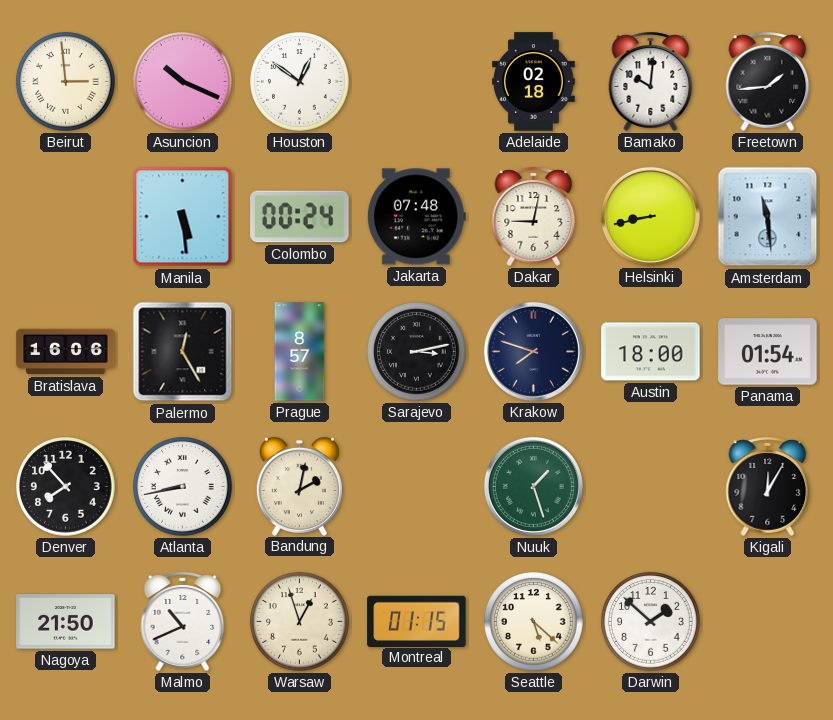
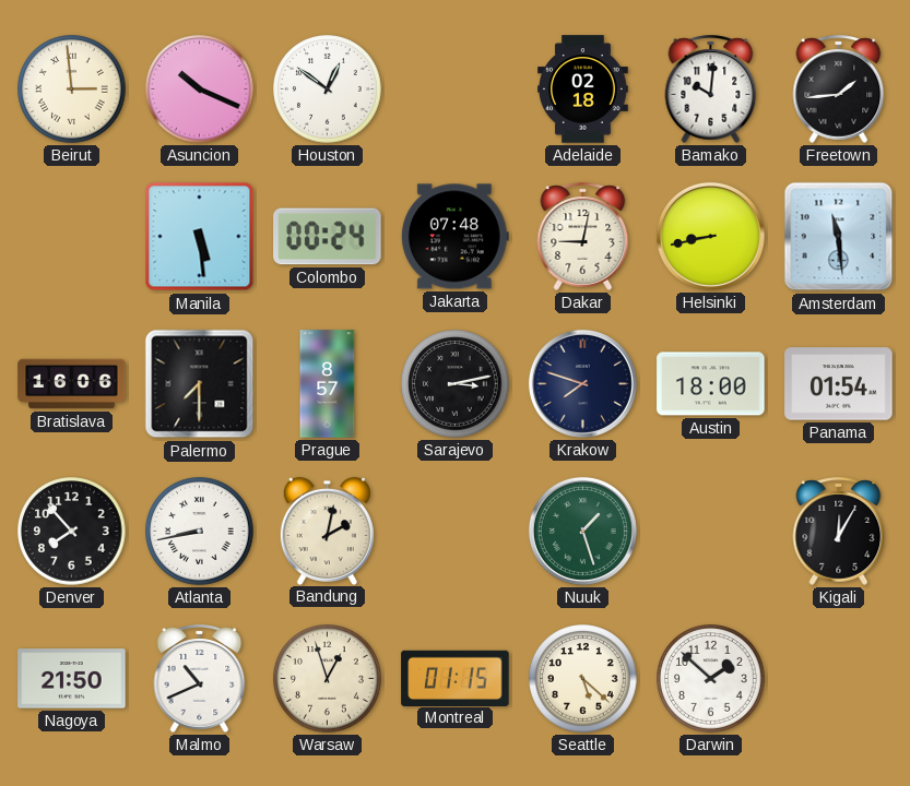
Palermo: 12:25 -> 7:30
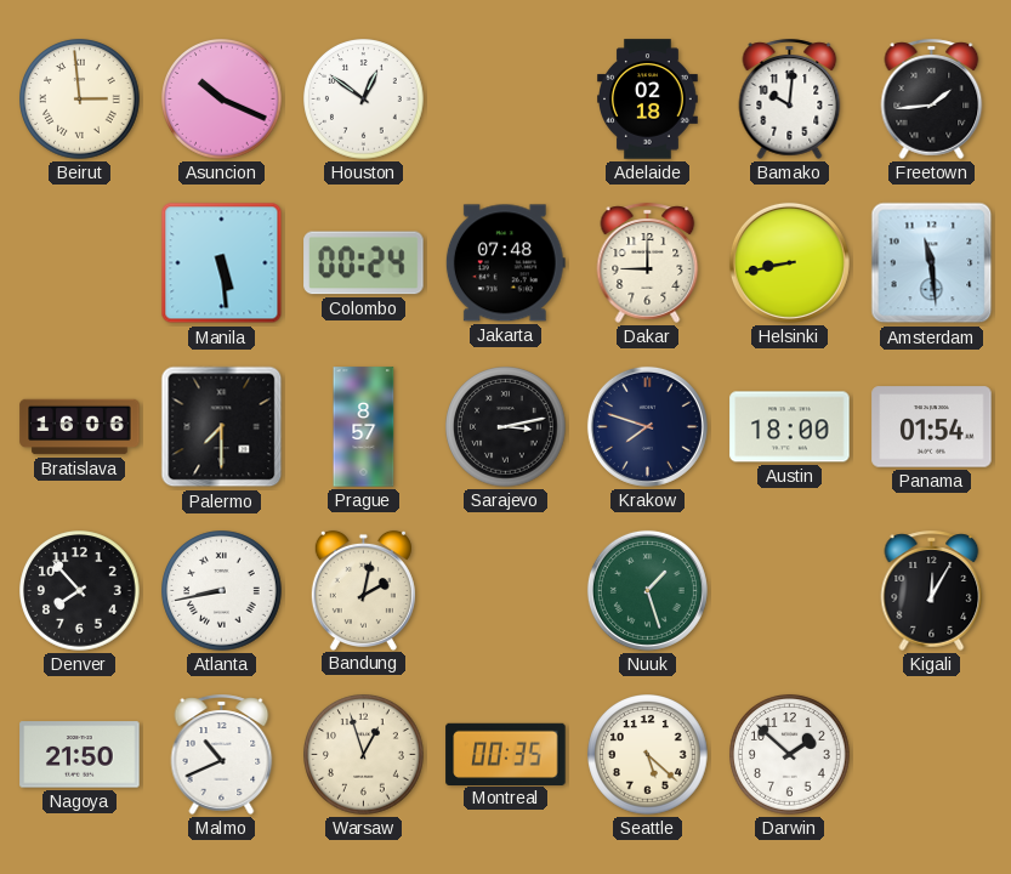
Dakar: 9:02 -> 9:00
Montreal: 01:15 -> 00:35
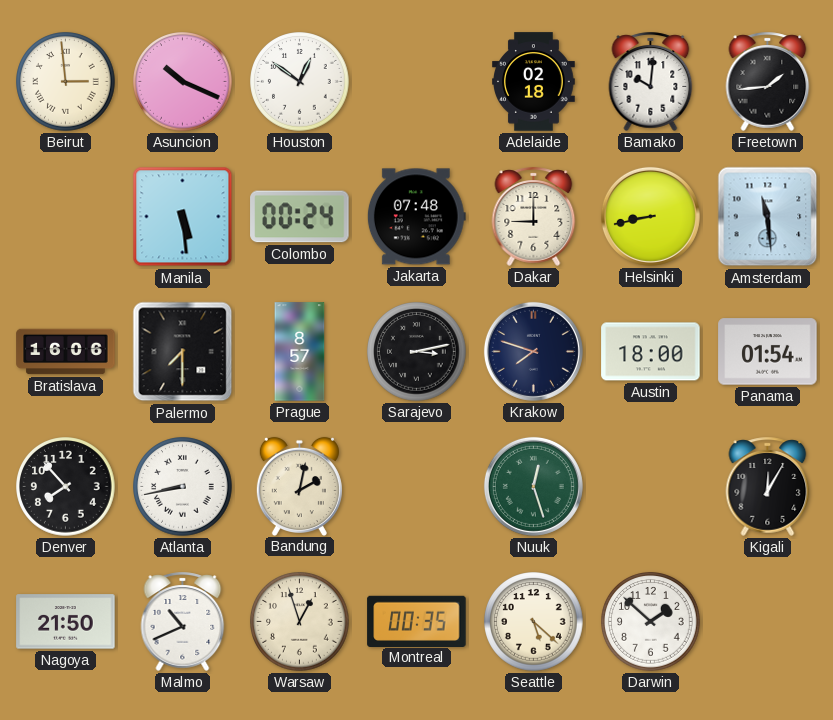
Nuuk: 1:27 -> 12:27
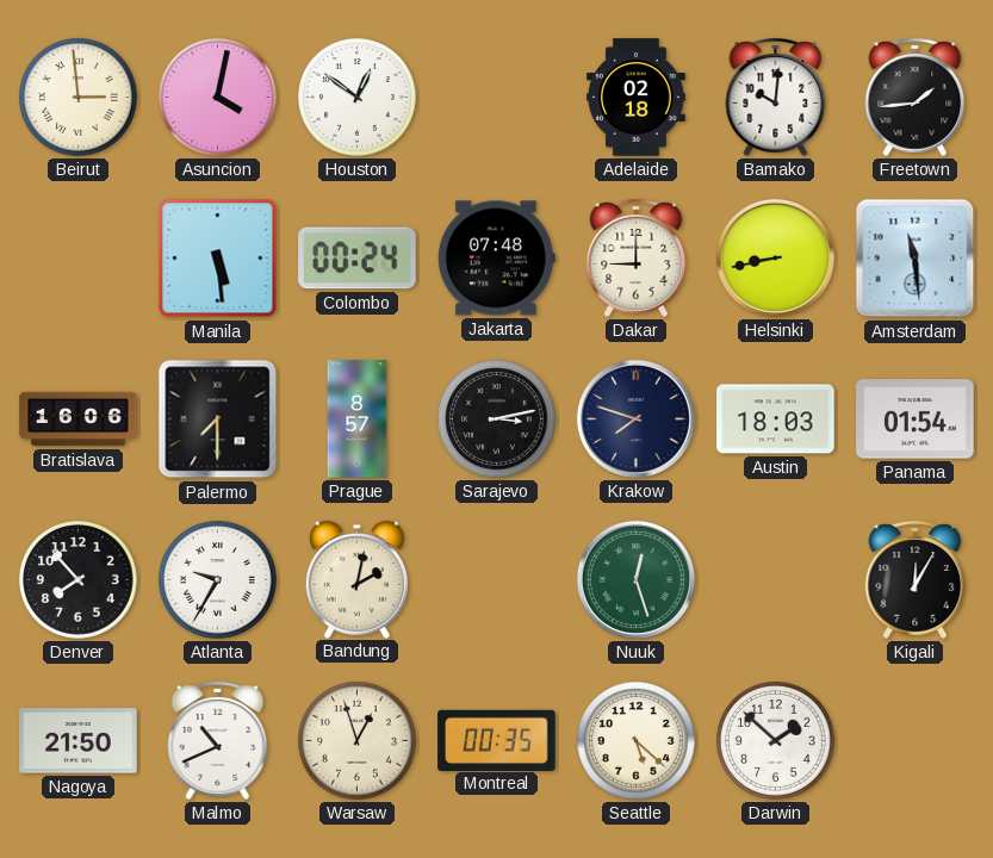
Asuncion: 10:19 -> 4:02
Austin: 18:00 -> 18:03
Atlanta: 8:43 -> 9:35
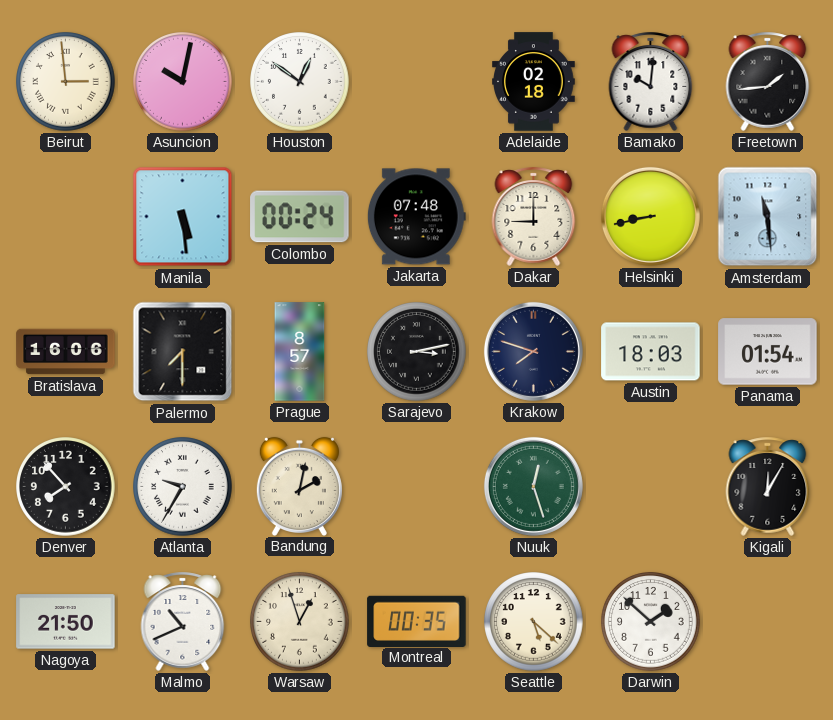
Asuncion: 4:02 -> 10:02
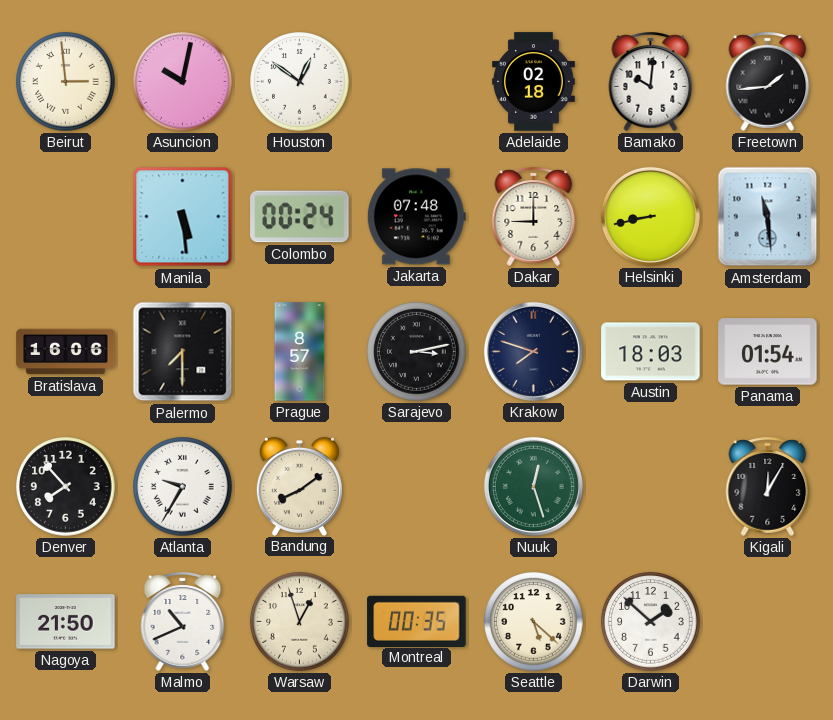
Bandung: 2:02 -> 8:09
